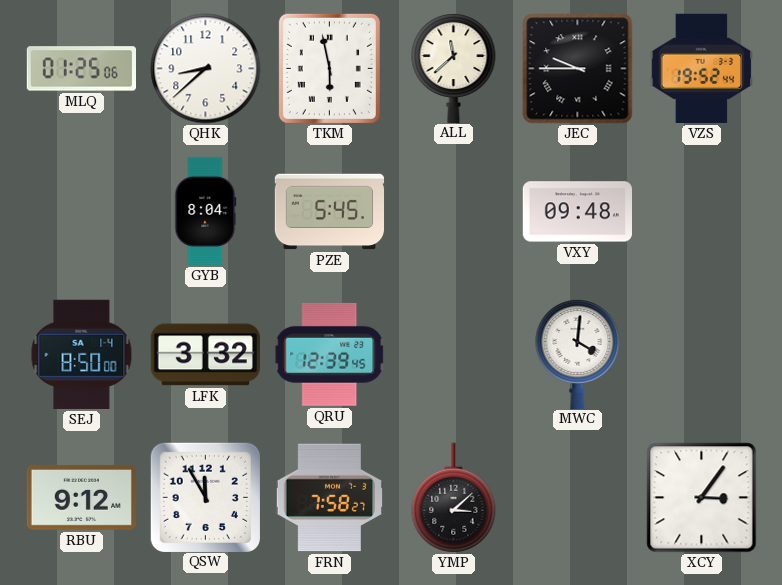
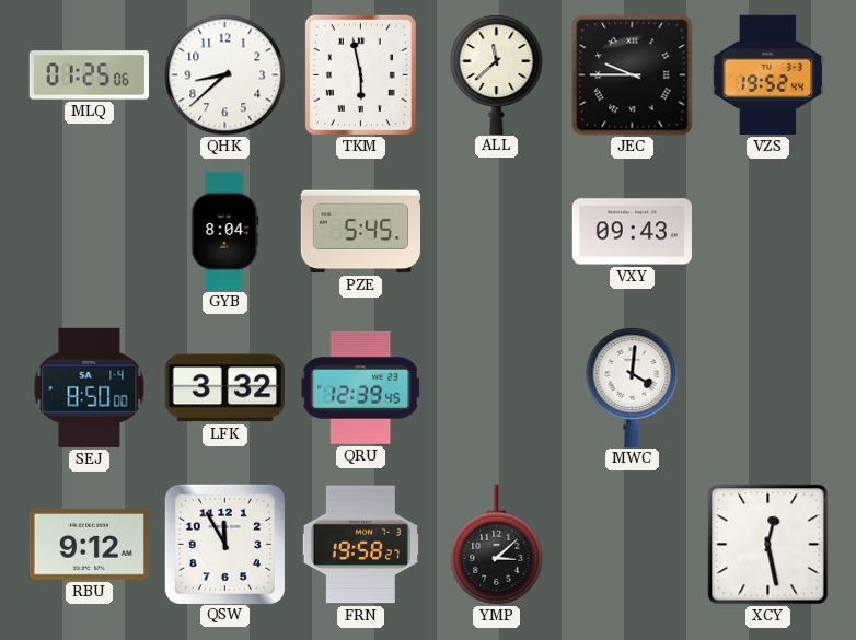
VXY: 09:48 -> 09:43
FRN: 7:58 -> 19:58
XCY: 3:06 -> 12:28
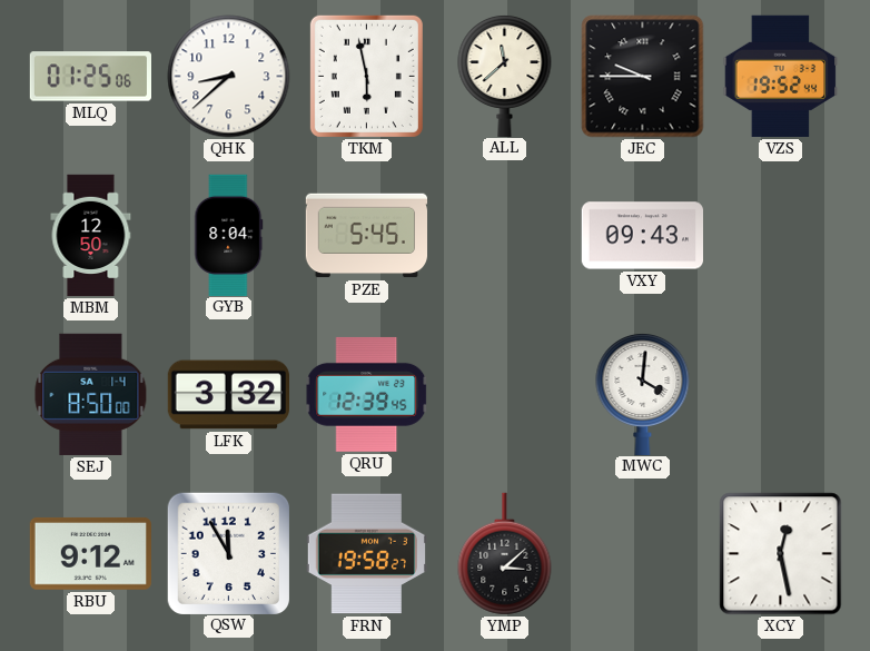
MBM: none -> 12:50
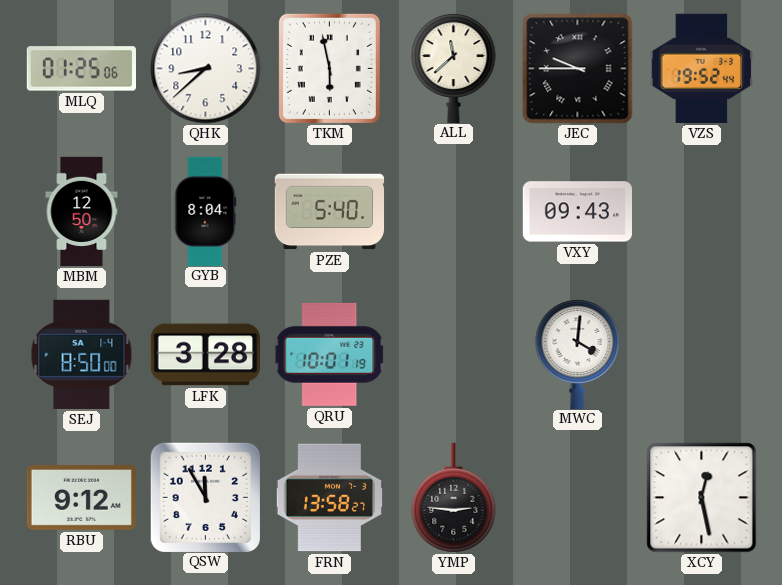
PZE: 5:45 -> 5:40
LFK: 3:32 -> 3:28
QRU: 12:39 -> 10:01
FRN: 19:58 -> 13:58
YMP: 3:08 -> 2:46
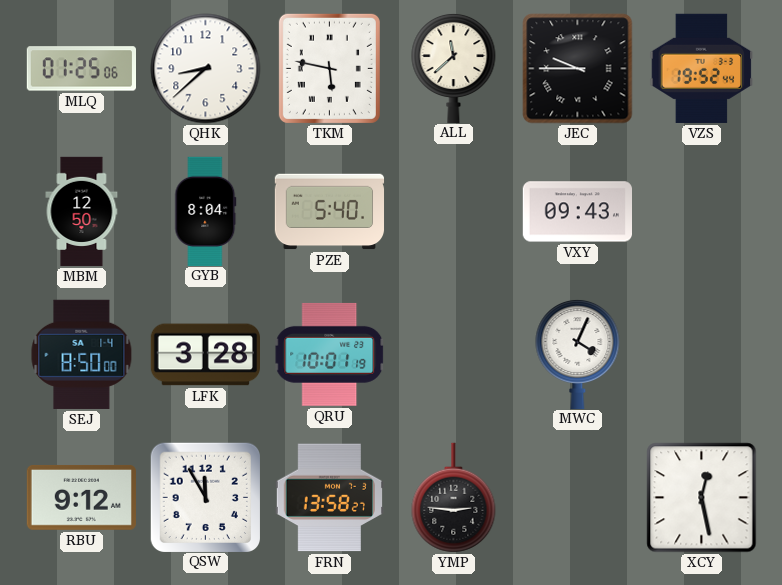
TKM: 5:58 -> 5:47
MWC: 4:01 -> 4:04
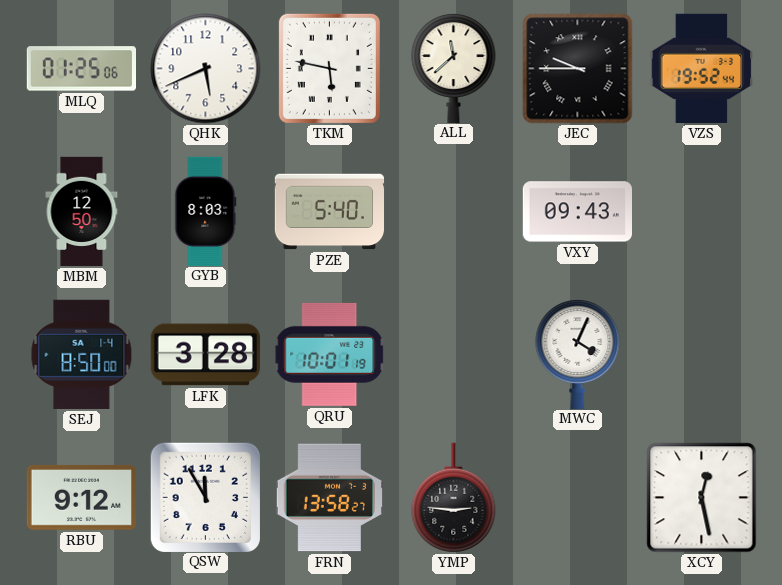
QHK: 8:38 -> 5:41
GYB: 8:04 -> 8:03
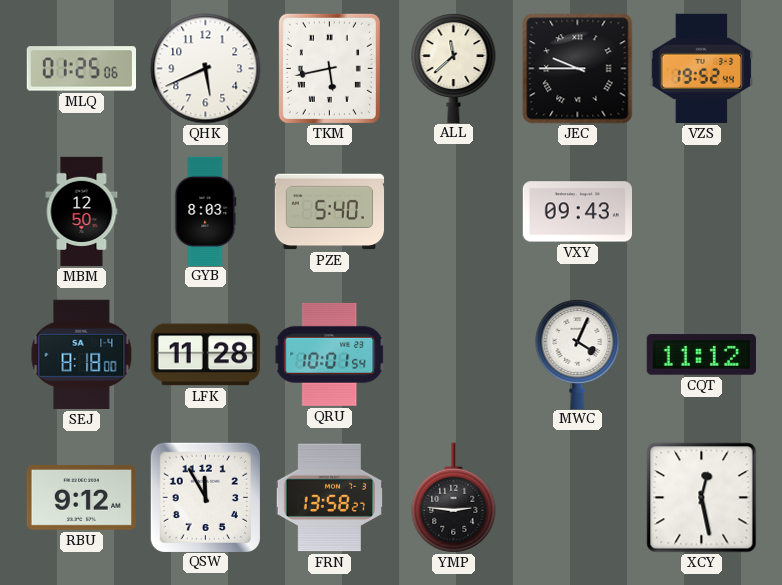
TKM: 5:47 -> 5:43
SEJ: 8:50 -> 8:18
LFK: 3:28 -> 11:28
QRU: 10:01:19 -> 10:01:54
CQT: none -> 11:12
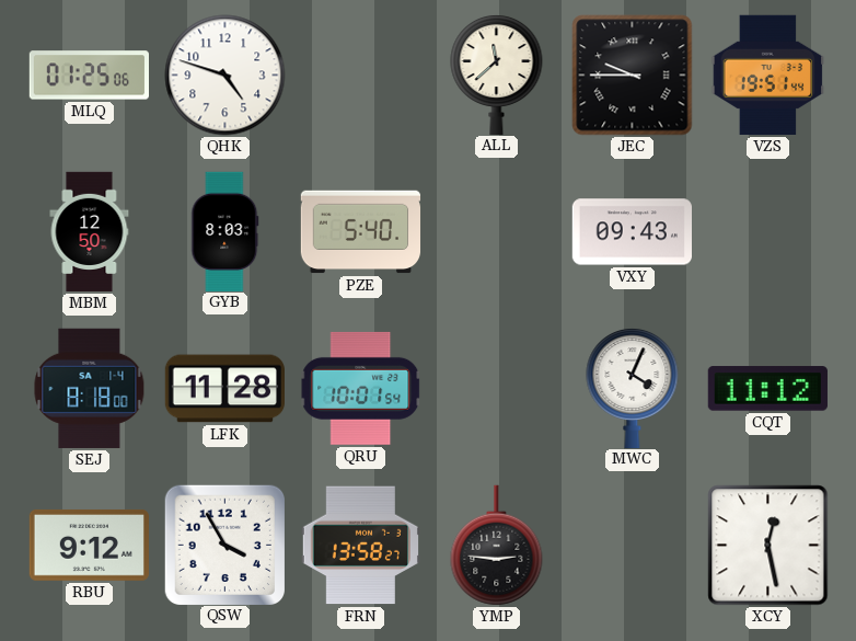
QHK: 5:41 -> 4:48
TKM: 5:43 -> none
VZS: 19:52 -> 19:51
QSW: 11:55 -> 3:55
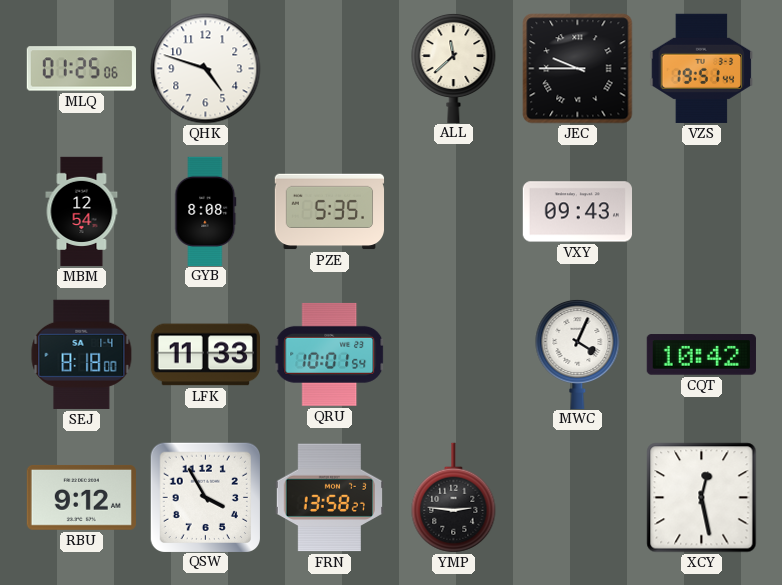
MBM: 12:50 -> 12:54
GYB: 8:03 -> 8:08
PZE: 5:40 -> 5:35
LFK: 11:28 -> 11:33
CQT: 11:12 -> 10:42
